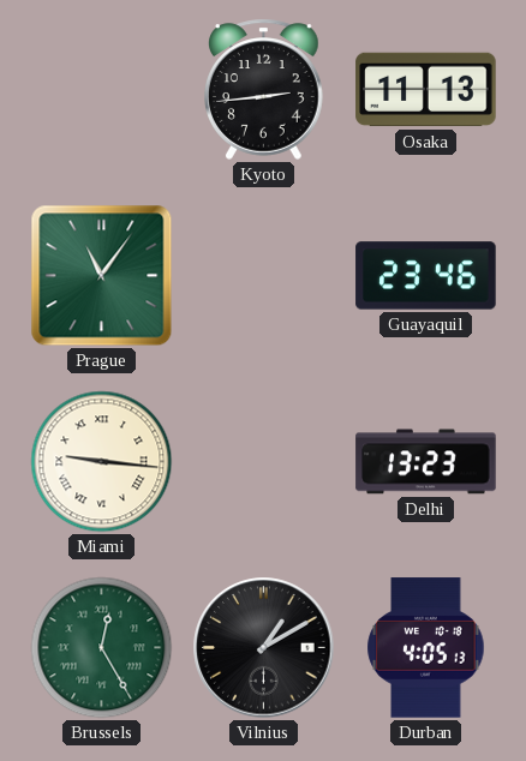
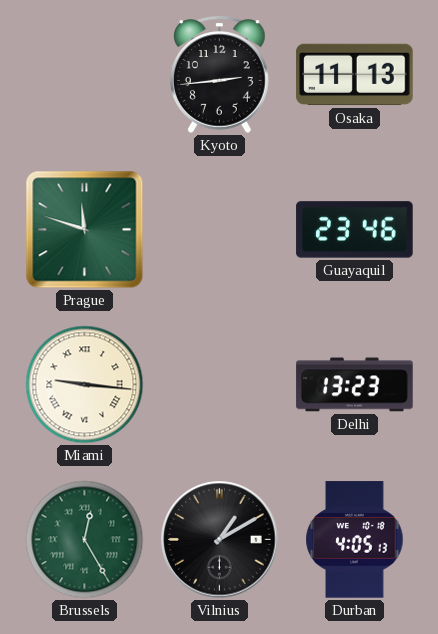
Prague: 11:06 -> 11:48
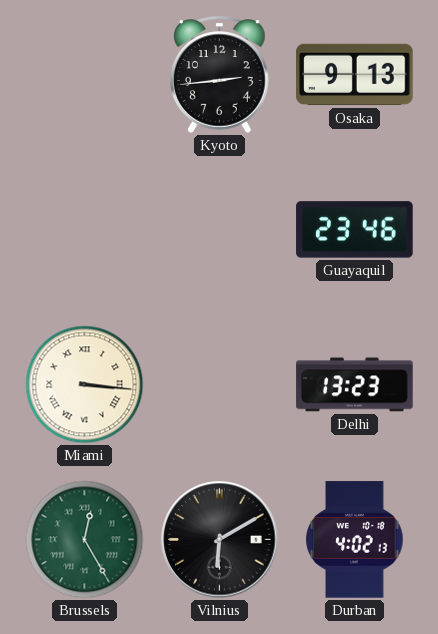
Osaka: 11:13 -> 9:13
Prague: 11:48 -> none
Miami: 9:16 -> 3:16
Vilnius: 1:10 -> 6:10
Durban: 4:05 -> 4:02
